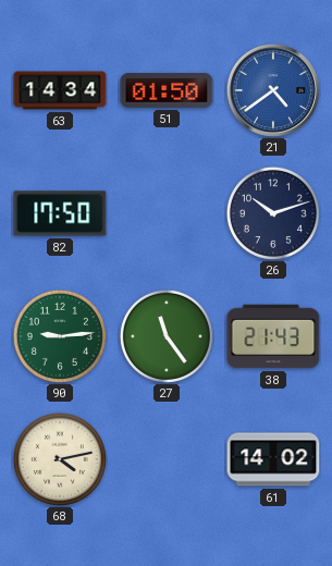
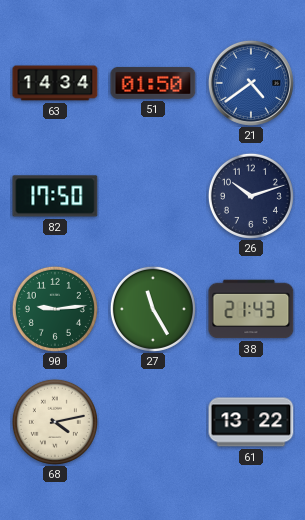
27: 11:24 -> 11:25
61: 14:02 -> 13:22
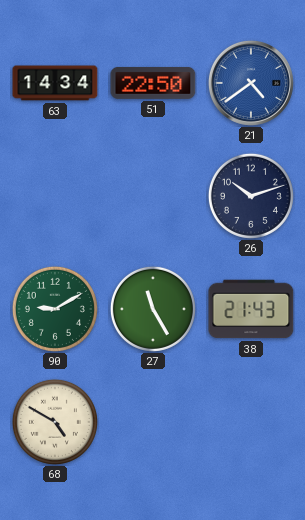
51: 01:50 -> 22:50
82: 17:50 -> none
90: 9:14 -> 9:10
68: 4:13 -> 4:50
61: 13:22 -> none
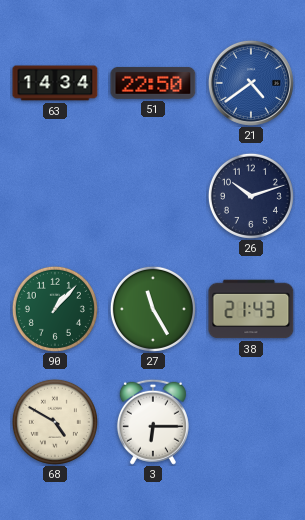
90: 9:10 -> 1:07
3: none -> 6:15
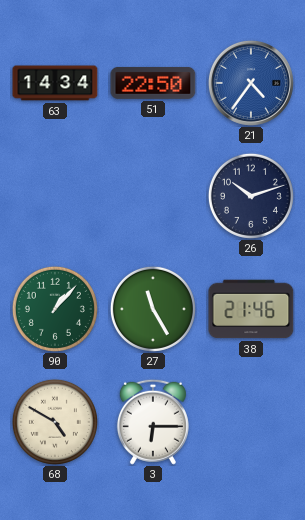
21: 4:39 -> 4:36
38: 21:43 -> 21:46
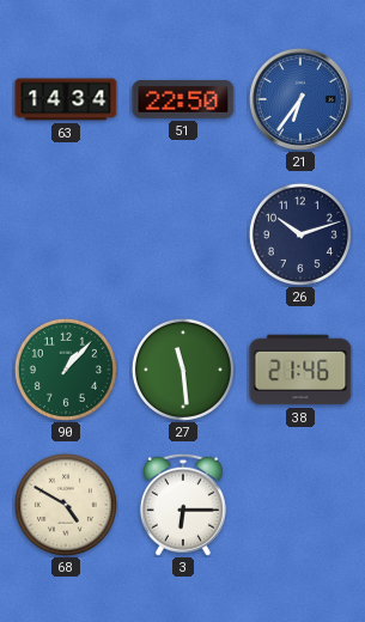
21: 4:36 -> 6:36
27: 11:25 -> 11:29
